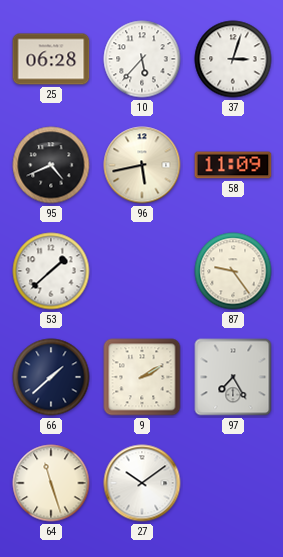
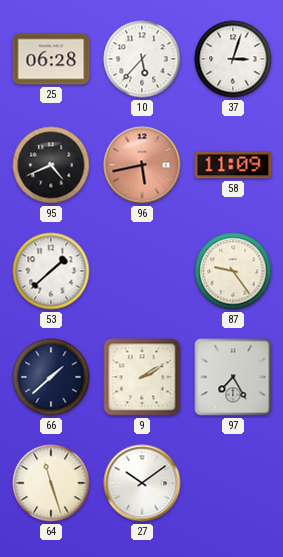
96 dial: cream -> salmon
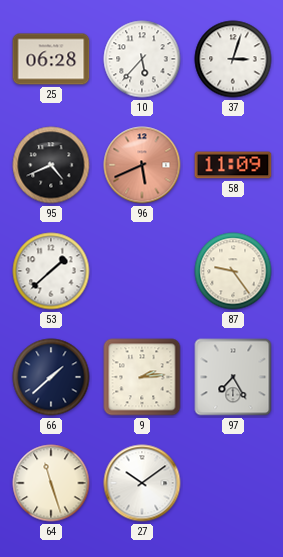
96: 5:43 -> 5:41
9: 2:10 -> 2:14
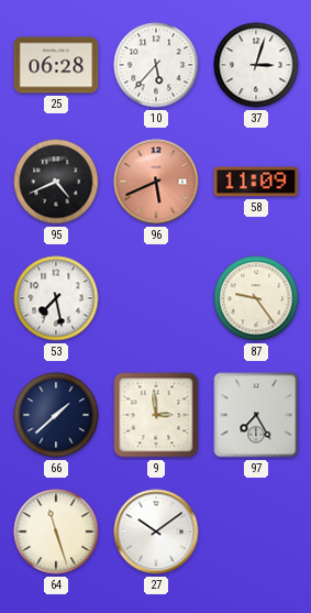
53: 1:38 -> 7:28
9: 2:14 -> 2:59
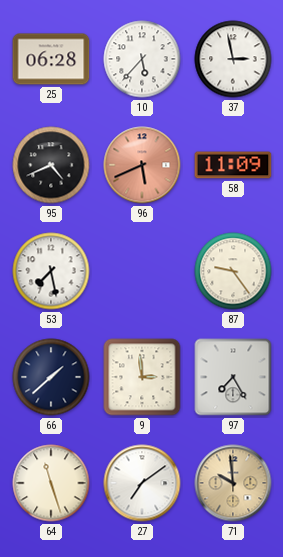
37: 3:03 -> 2:58
27: 10:09 -> 7:09
71: none -> 9:59
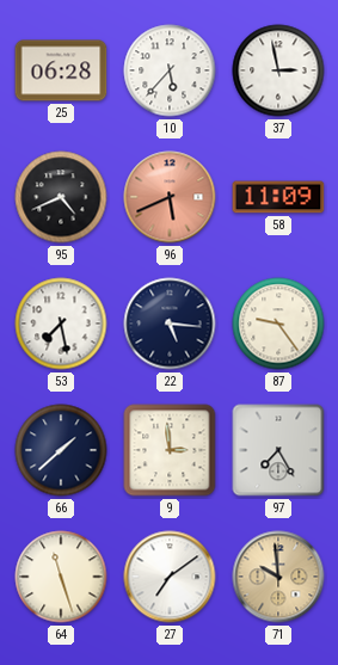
22: none -> 5:16
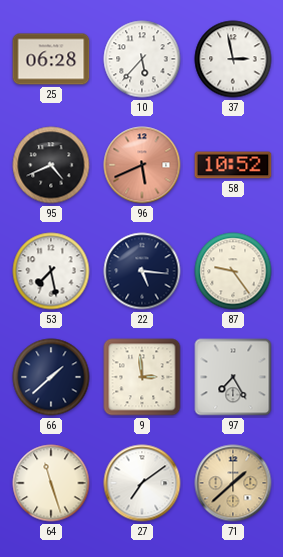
58: 11:09 -> 10:52
71: 9:59 -> 1:38
